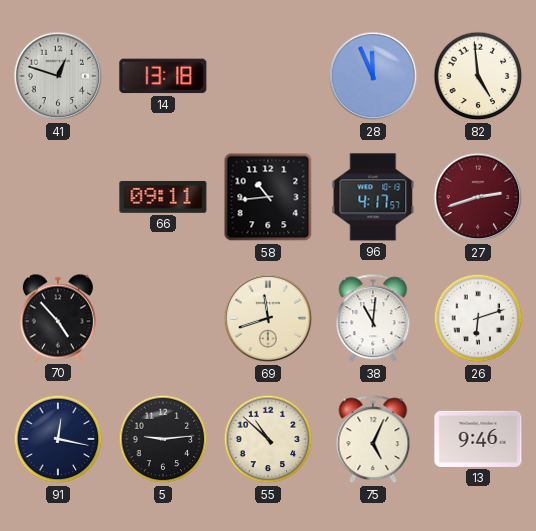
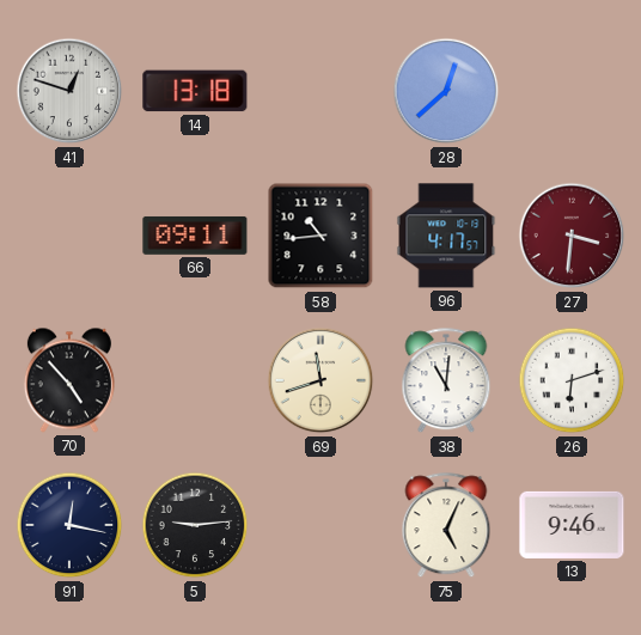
28: 11:56 -> 12:38
82: 4:59 -> none
27: 2:42 -> 3:31
55: 10:52 -> none
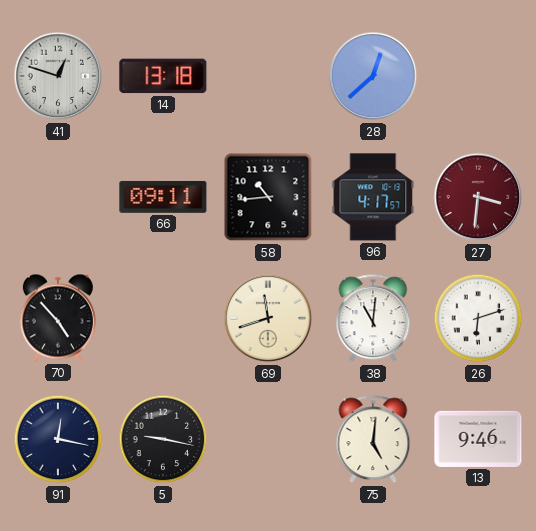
5: 9:14 -> 9:17
75: 5:04 -> 5:01
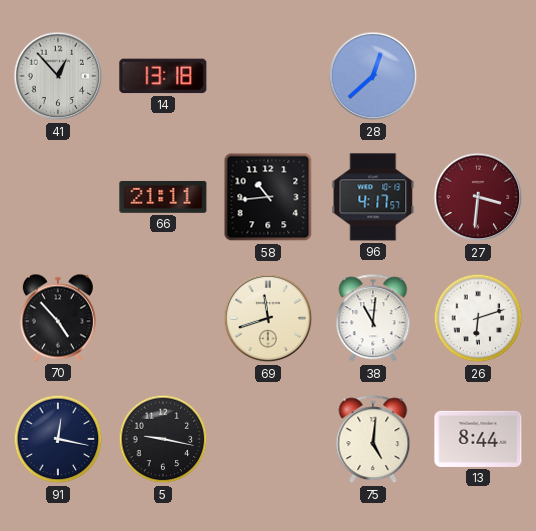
41: 12:48 -> 12:53
66: 09:11 -> 21:11
13: 9:46 -> 8:44
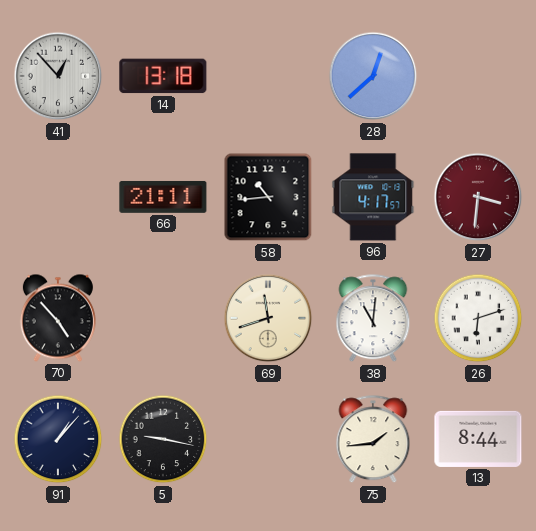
91: 12:17 -> 1:07
75: 5:01 -> 1:44
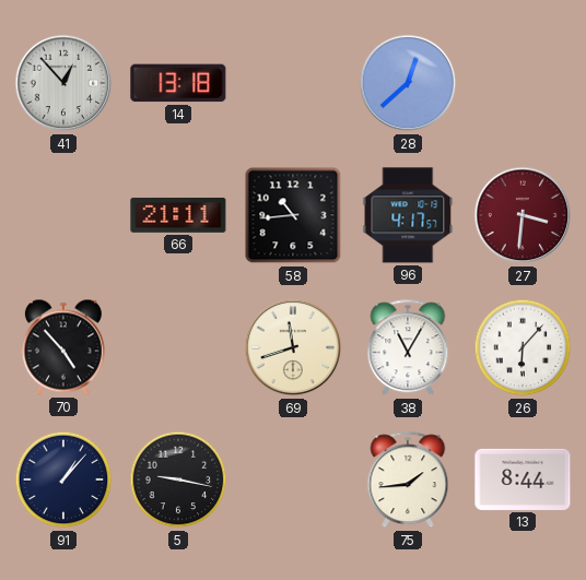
38: 11:01 -> 11:05
26: 6:12 -> 6:07
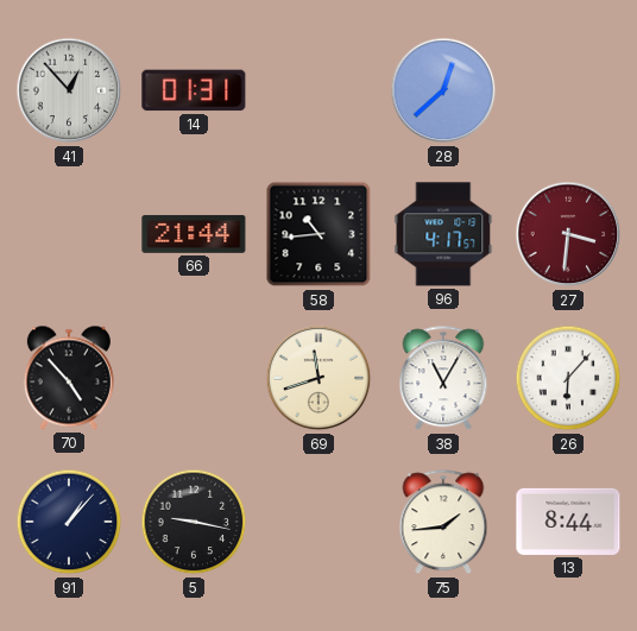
14: 13:18 -> 01:31
66: 21:11 -> 21:44
